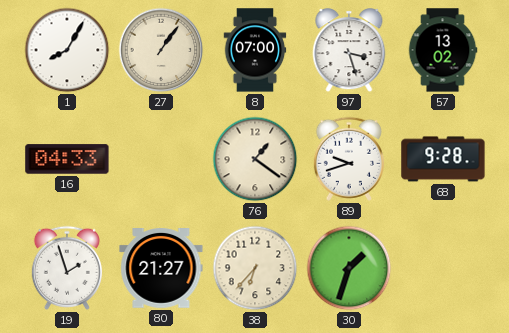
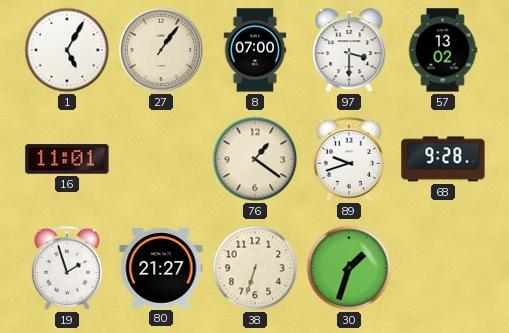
1: 8:05 -> 5:05
97: 3:27 -> 3:30
16: 04:33 -> 11:01
38: 6:37 -> 6:33
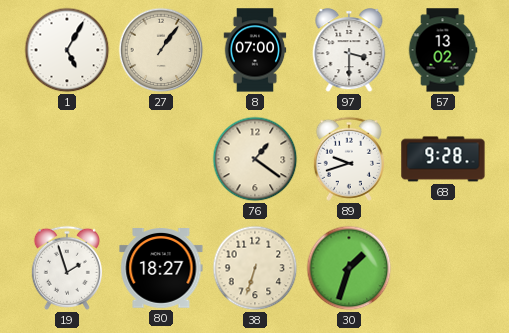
16: 11:01 -> none
80: 21:27 -> 18:27
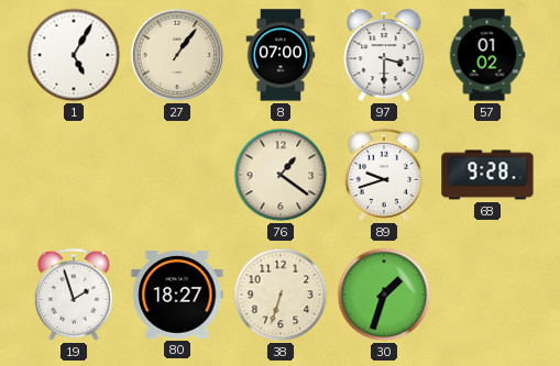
57: 13:02 -> 01:02
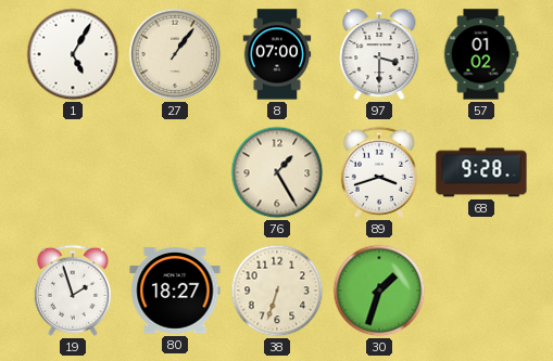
76: 1:21 -> 1:25
89: 9:42 -> 3:42
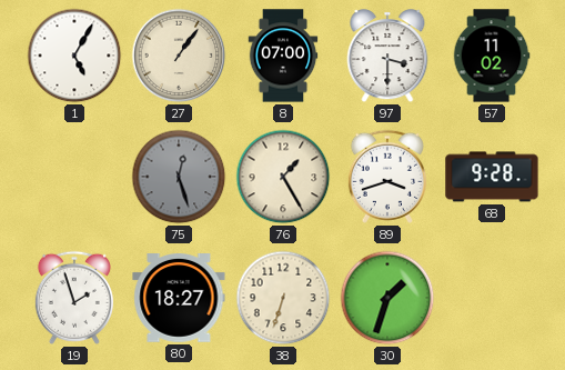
57: 01:02 -> 11:02
75: none -> 12:27
